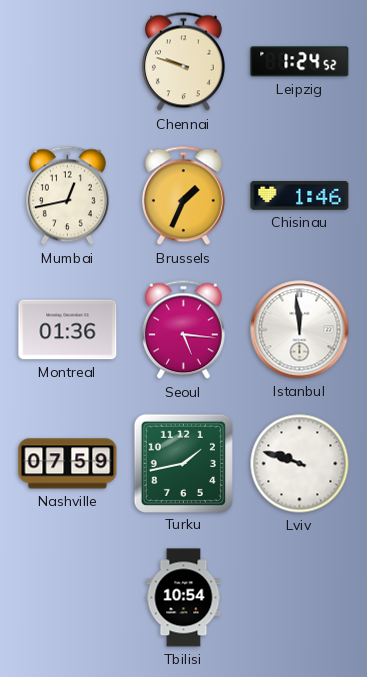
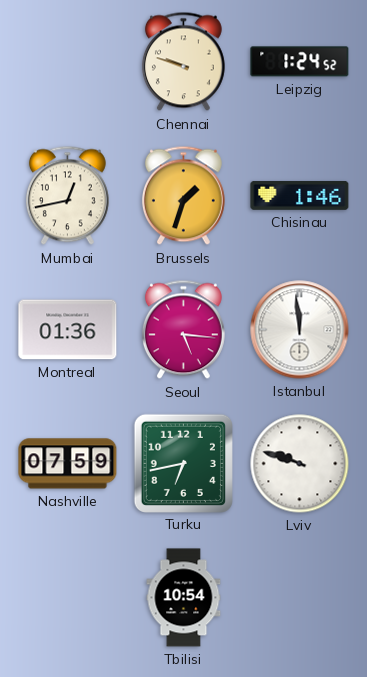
Brussels: 1:34 -> 1:33
Turku: 1:43 -> 6:43
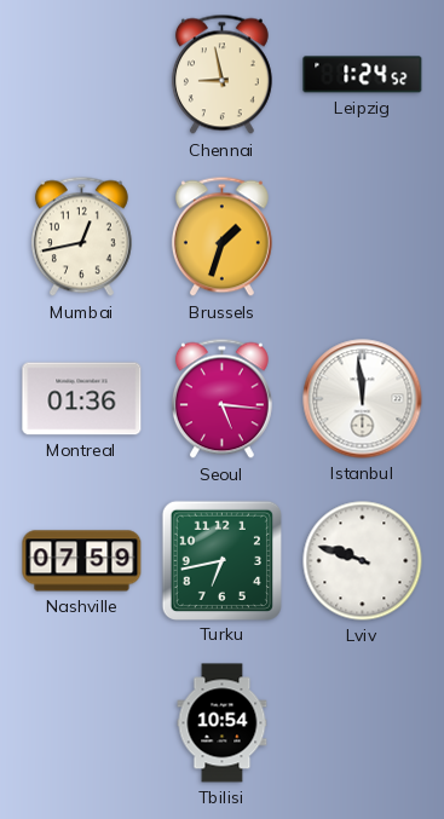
Chennai: 9:48 -> 8:58
Chisinau: 1:46 -> none
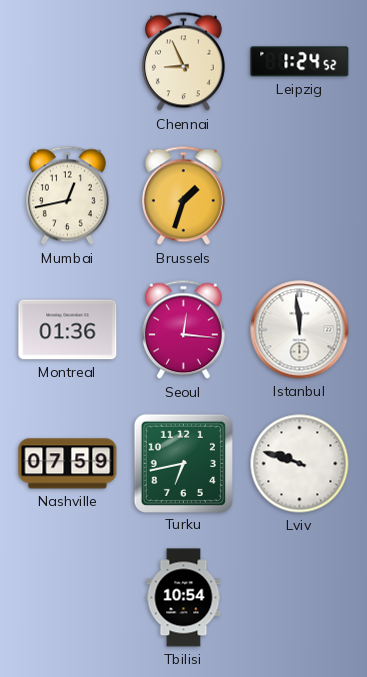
Chennai: 8:58 -> 8:56
Seoul: 5:16 -> 12:16
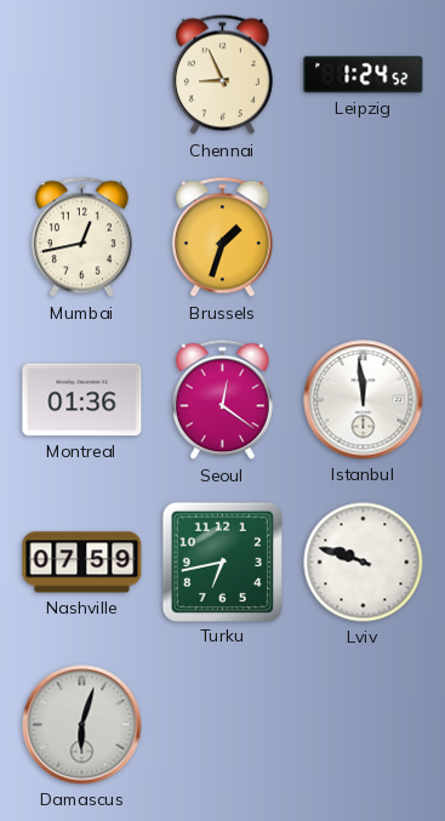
Seoul: 12:16 -> 12:21
Damascus: none -> 6:03
Tbilisi: 10:54 -> none
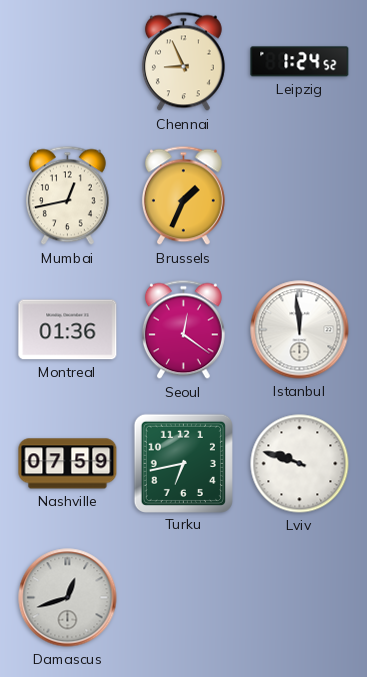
Brussels: 1:33 -> 1:34
Damascus: 6:03 -> 12:42
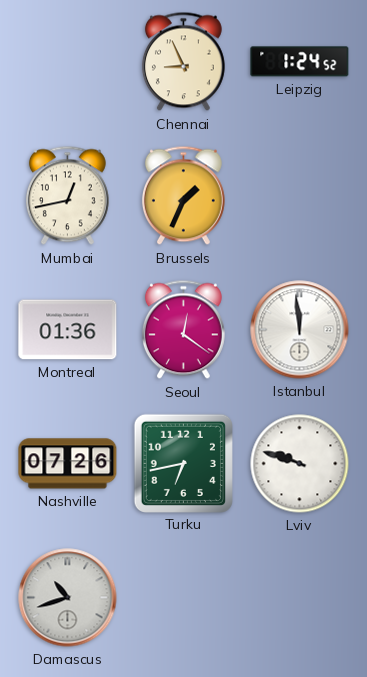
Nashville: 07:59 -> 07:26
Damascus: 12:42 -> 10:42
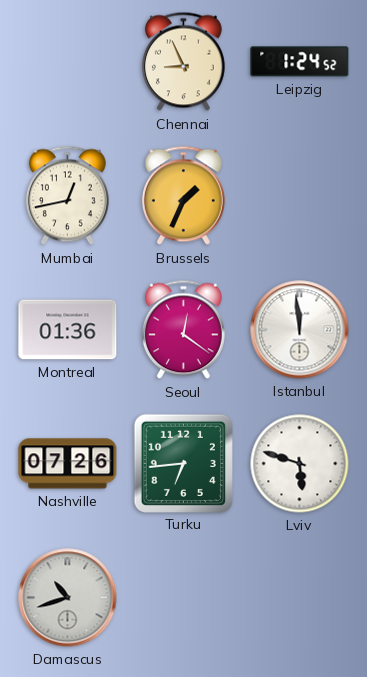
Turku: 6:43 -> 6:44
Lviv: 9:48 -> 5:48
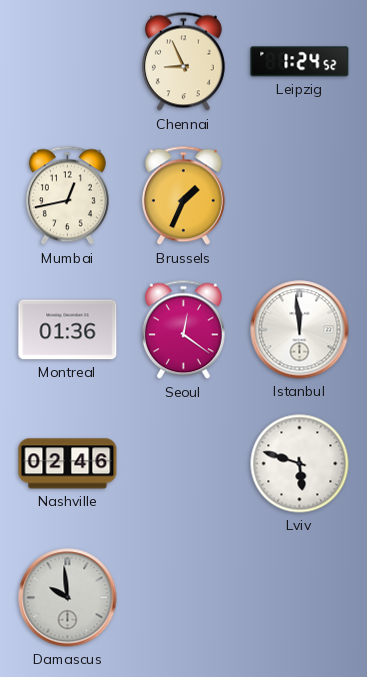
Nashville: 07:26 -> 02:46
Turku: 6:44 -> none
Damascus: 10:42 -> 9:59
